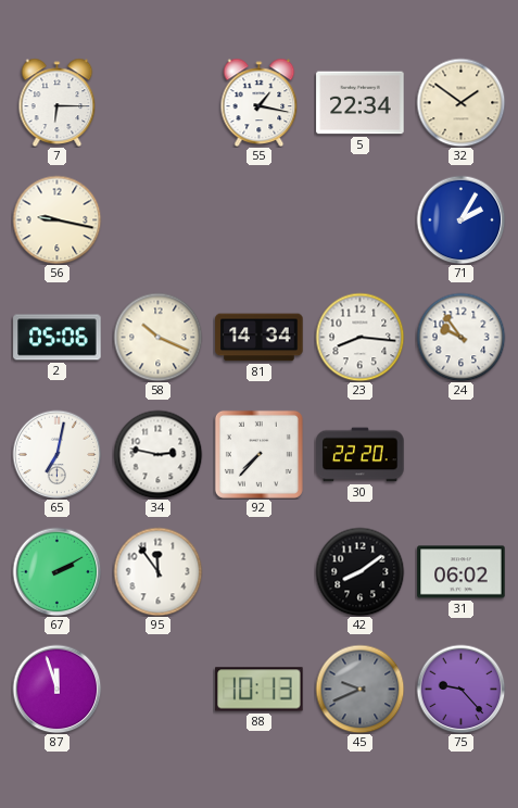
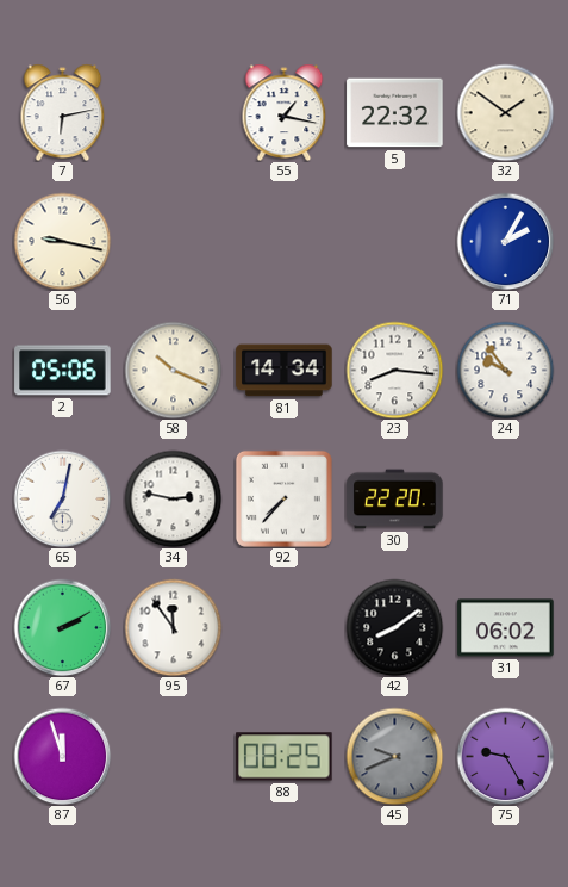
7: 6:15 -> 6:13
5: 22:34 -> 22:32
88: 10:13 -> 08:25
75: 9:23 -> 9:25
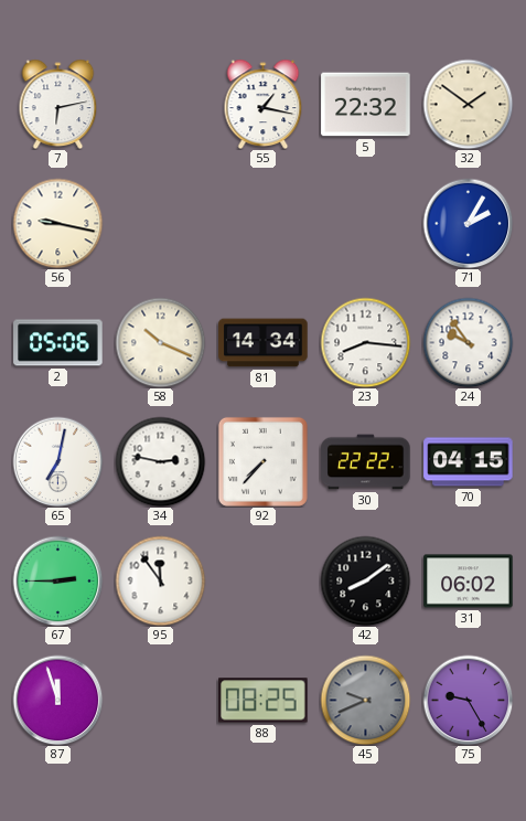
30: 22:20 -> 22:22
70: none -> 04:15
67: 2:10 -> 2:45
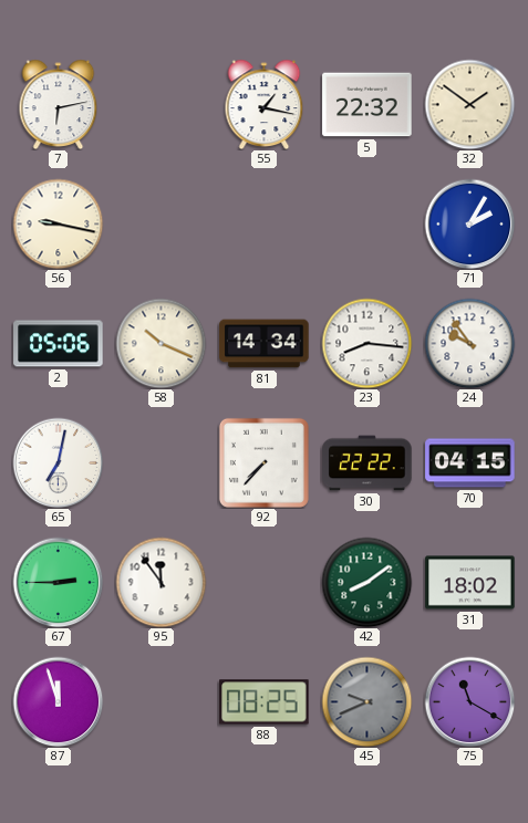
34: 2:47 -> none
42 dial: black -> green
31: 06:02 -> 18:02
75: 9:25 -> 11:20
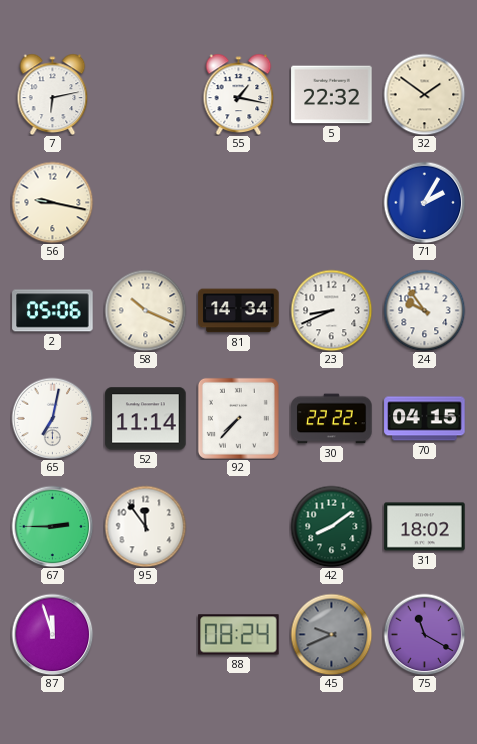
23: 8:16 -> 8:41
52: none -> 11:14
88: 08:25 -> 08:24
